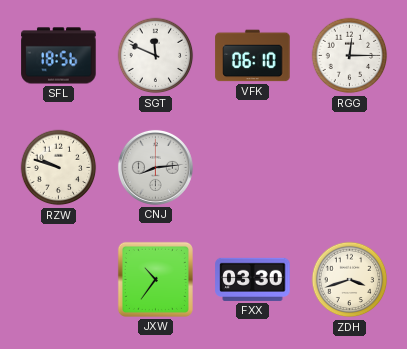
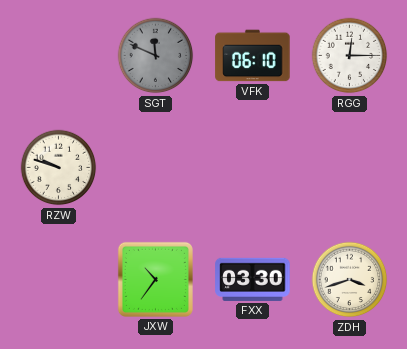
SFL: 18:56 -> none
SGT dial: white -> grey
CNJ: 8:14 -> none
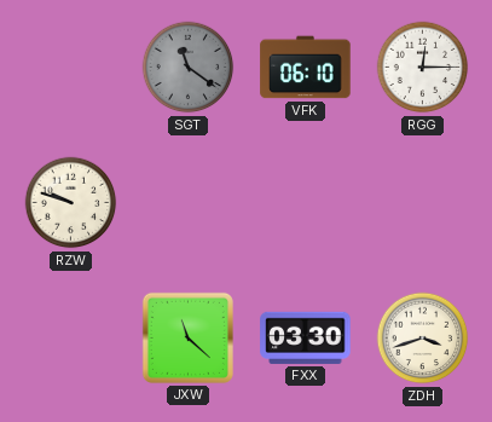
SGT: 11:49 -> 11:21
JXW: 10:36 -> 11:22
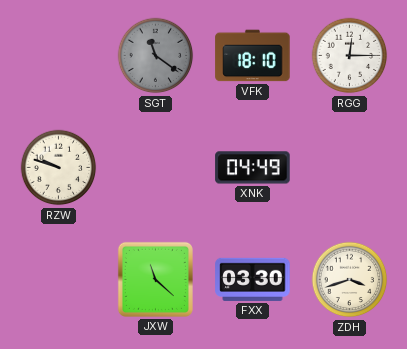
VFK: 06:10 -> 18:10
XNK: none -> 04:49
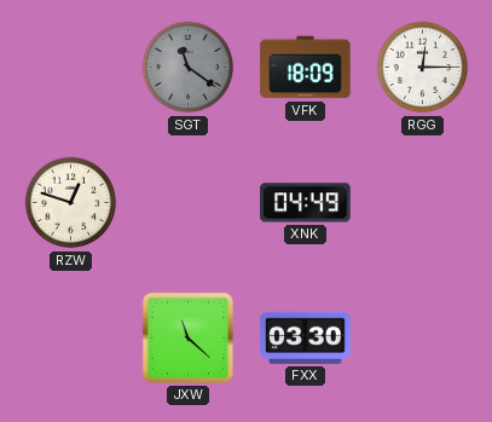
VFK: 18:10 -> 18:09
RZW: 9:48 -> 12:48
ZDH: 3:42 -> none
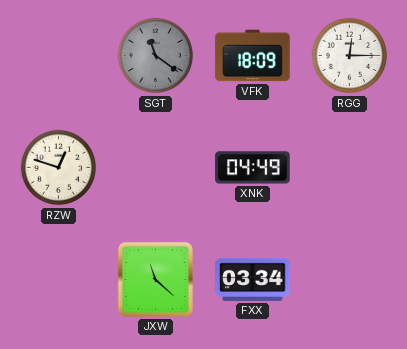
FXX: 03:30 -> 03:34
